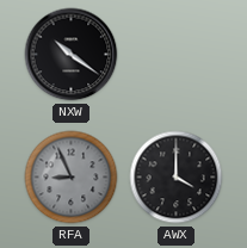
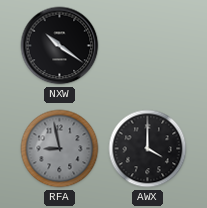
RFA: 8:56 -> 8:58
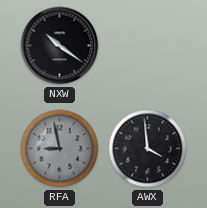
AWX: 4:00 -> 3:59
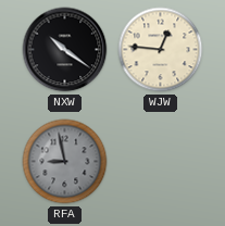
WJW: none -> 12:46
AWX: 3:59 -> none
